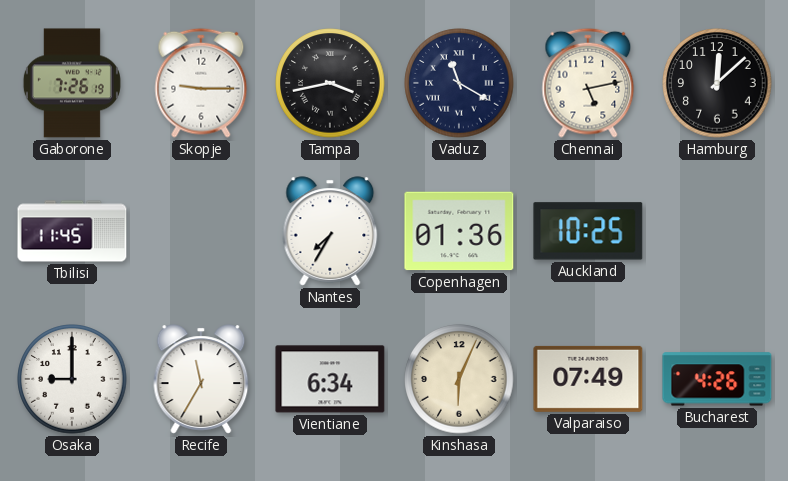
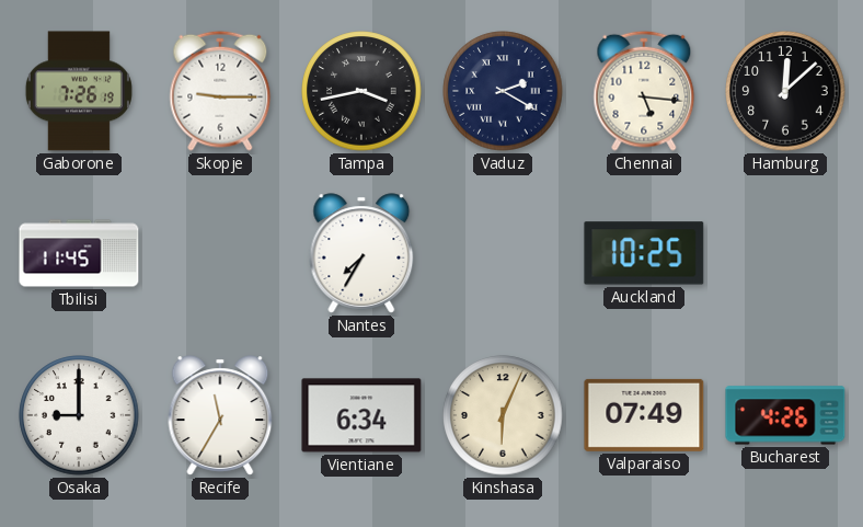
Vaduz: 11:20 -> 2:20
Chennai: 5:13 -> 5:16
Copenhagen: 01:36 -> none
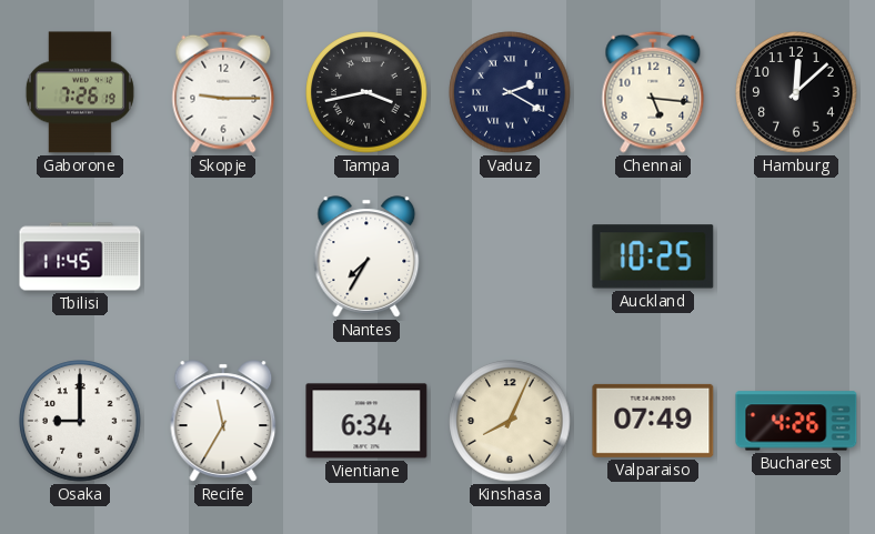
Kinshasa: 6:04 -> 8:04
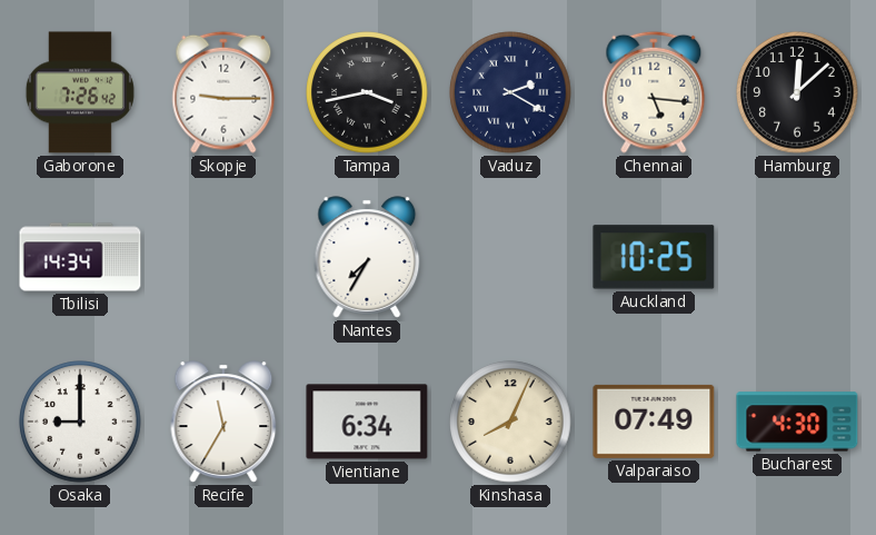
Gaborone: 7:26:19 -> 7:26:42
Tbilisi: 11:45 -> 14:34
Bucharest: 4:26 -> 4:30
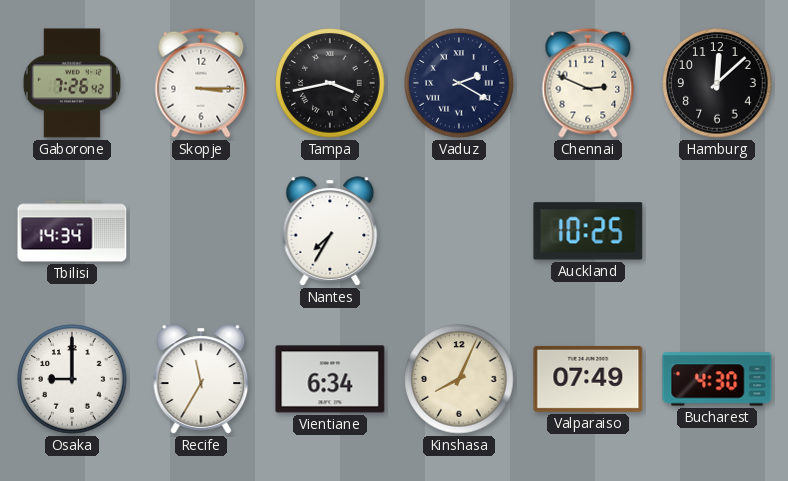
Skopje: 9:15 -> 3:15
Chennai: 5:16 -> 2:49
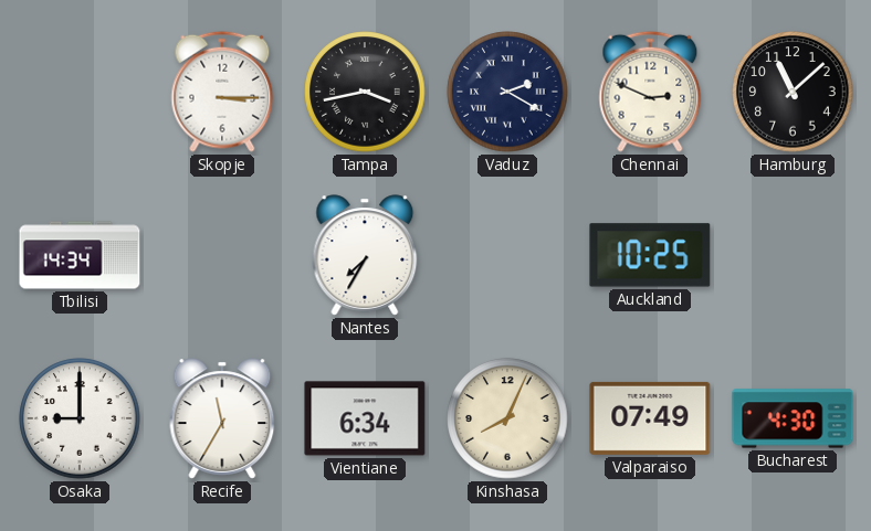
Gaborone: 7:26 -> none
Hamburg: 12:08 -> 11:08
